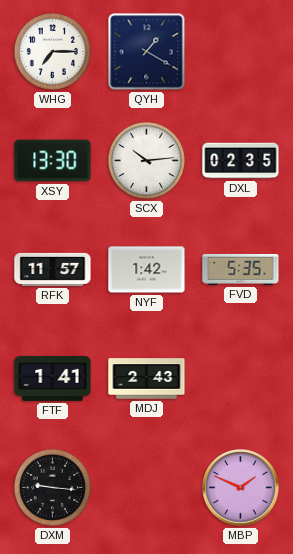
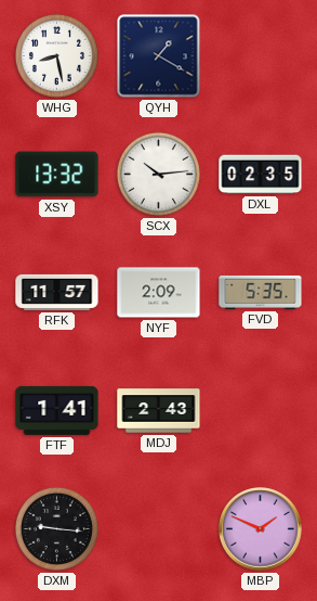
WHG: 7:15 -> 8:28
XSY: 13:30 -> 13:32
NYF: 1:42 -> 2:09
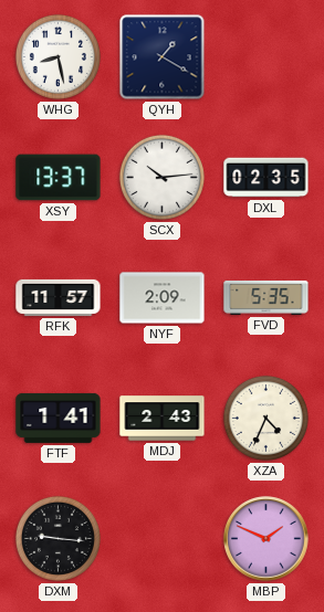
XSY: 13:32 -> 13:37
XZA: none -> 4:34
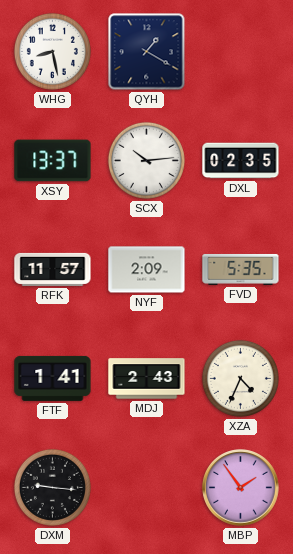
MBP: 1:49 -> 1:54
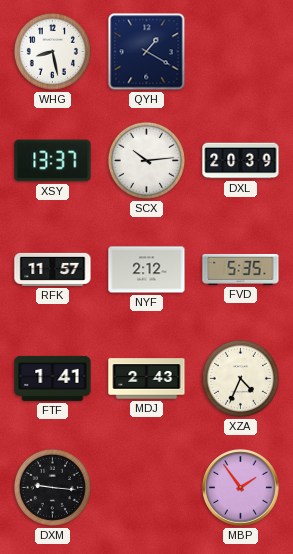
DXL: 02:35 -> 20:39
NYF: 2:09 -> 2:12
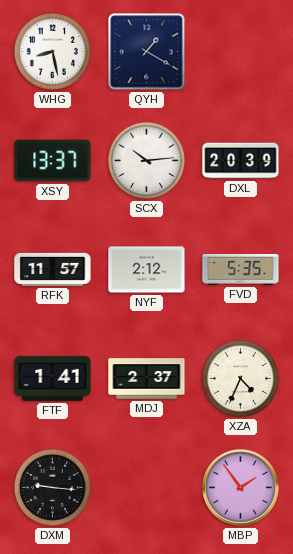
MDJ: 2:43 -> 2:37
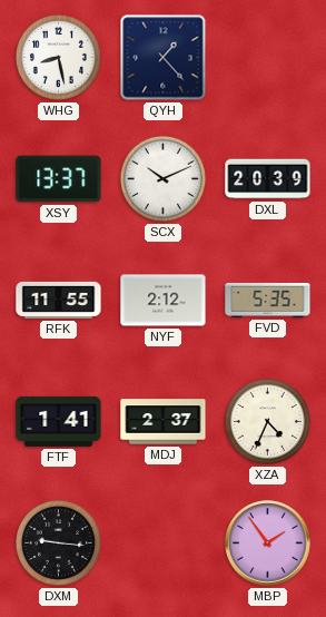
QYH: 1:20 -> 1:23
SCX: 10:14 -> 10:11
RFK: 11:57 -> 11:55
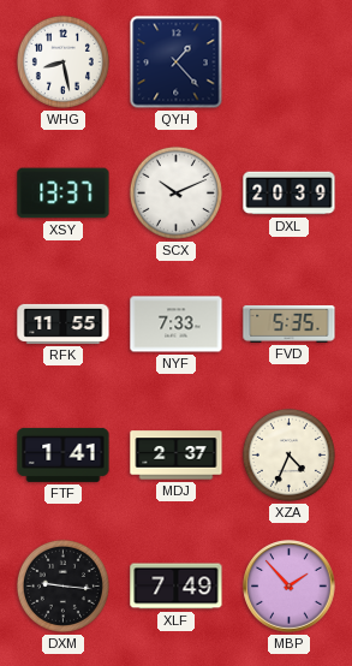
NYF: 2:12 -> 7:33
XLF: none -> 7:49
MBP: 1:54 -> 1:53
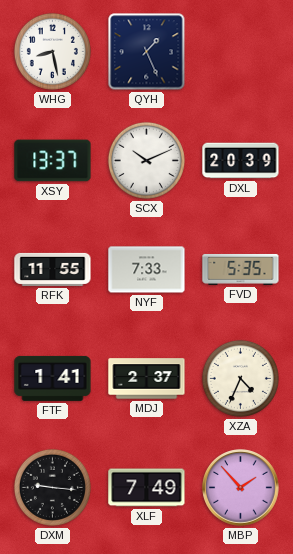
QYH: 1:23 -> 1:26
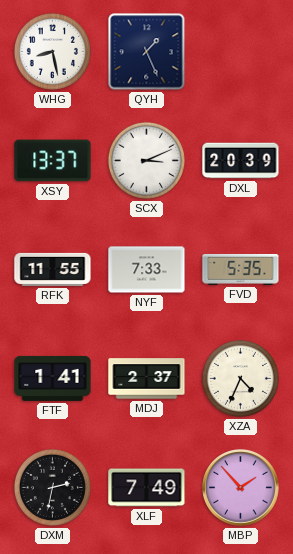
SCX: 10:11 -> 3:11
DXM: 9:16 -> 2:32
